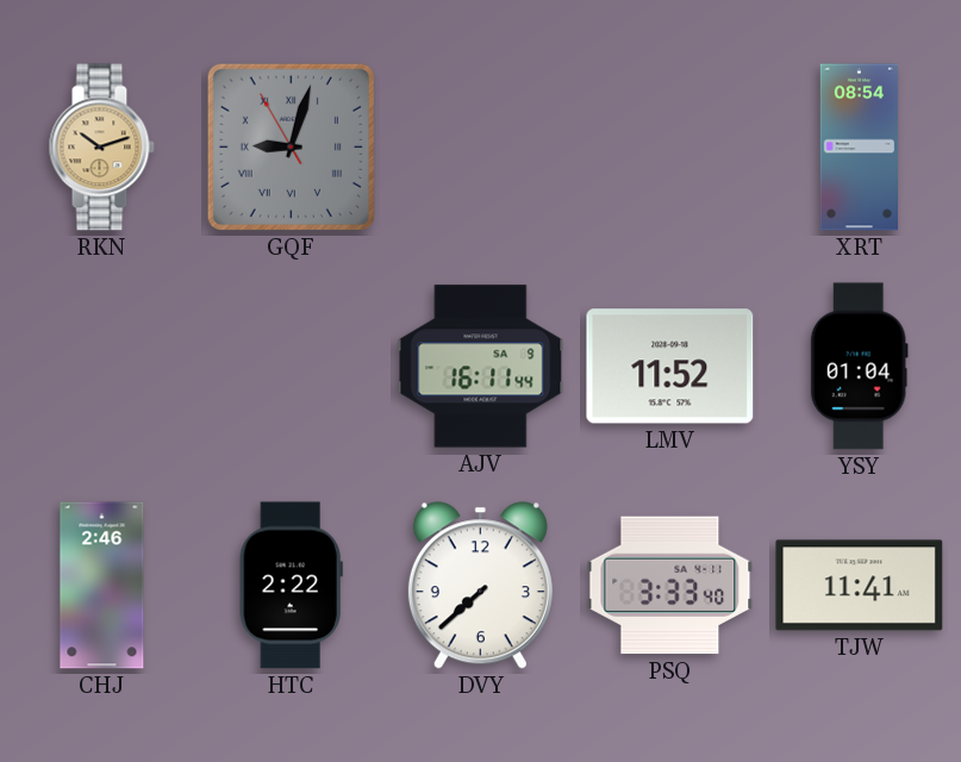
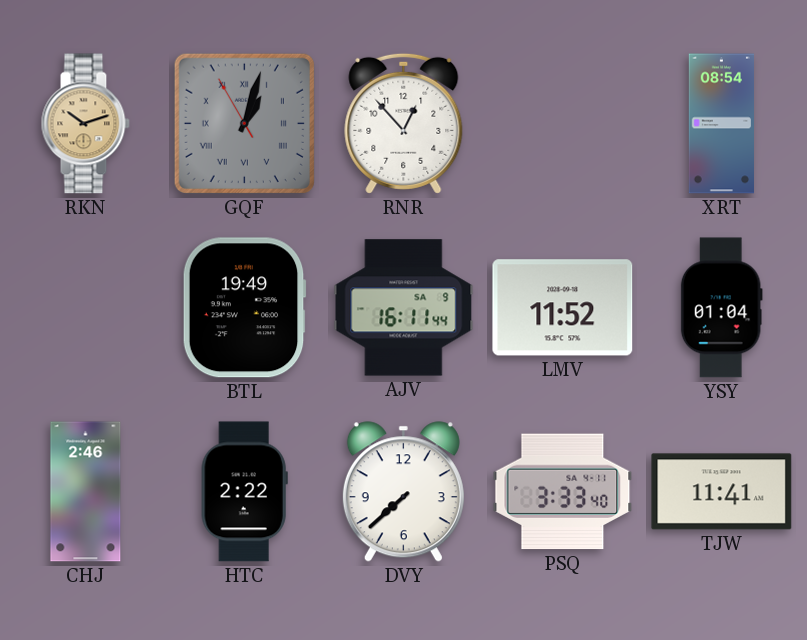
GQF: 9:02 -> 1:02
RNR: none -> 12:53
BTL: none -> 19:49
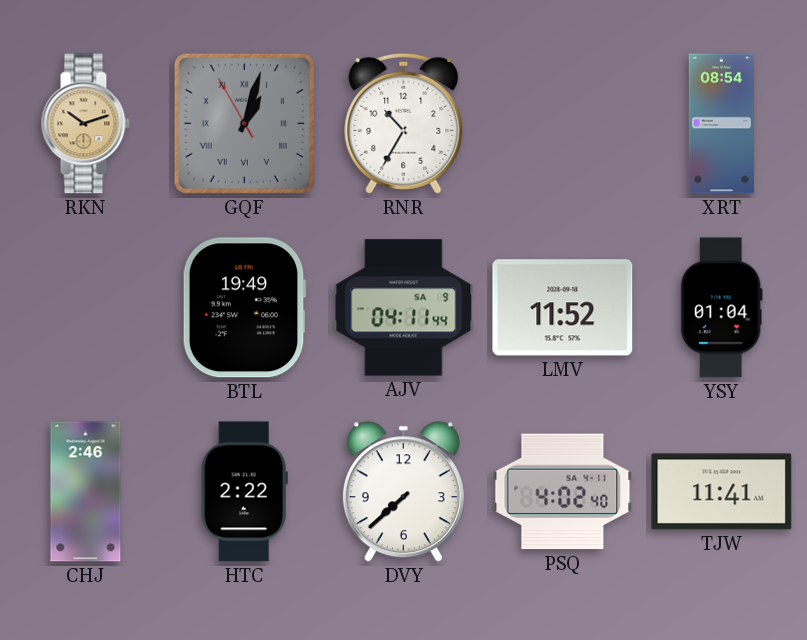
RNR: 12:53 -> 10:35
AJV: 16:11 -> 04:11
PSQ: 3:33 -> 4:02
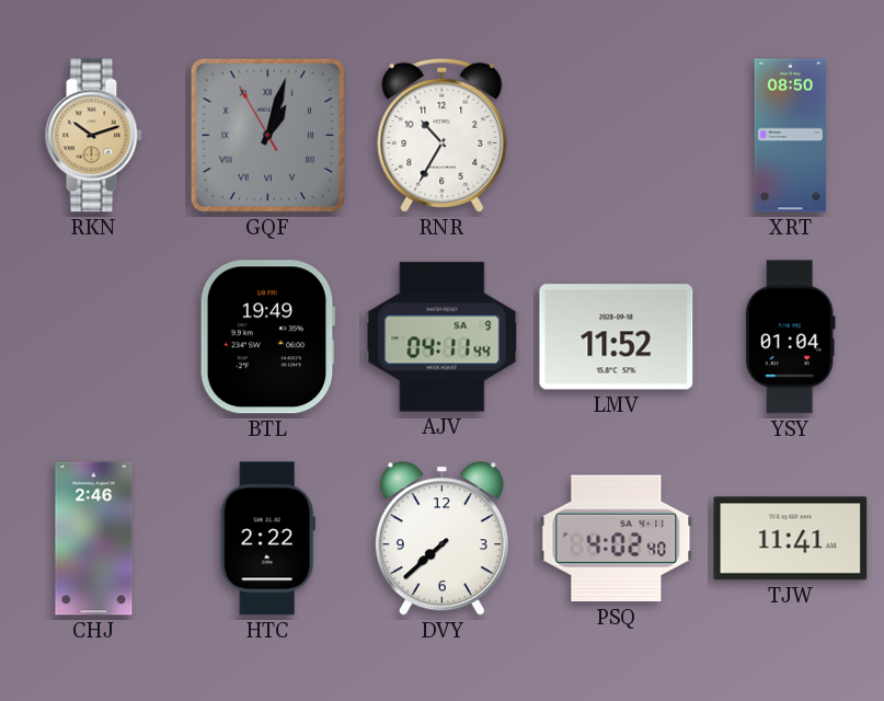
XRT: 08:54 -> 08:50
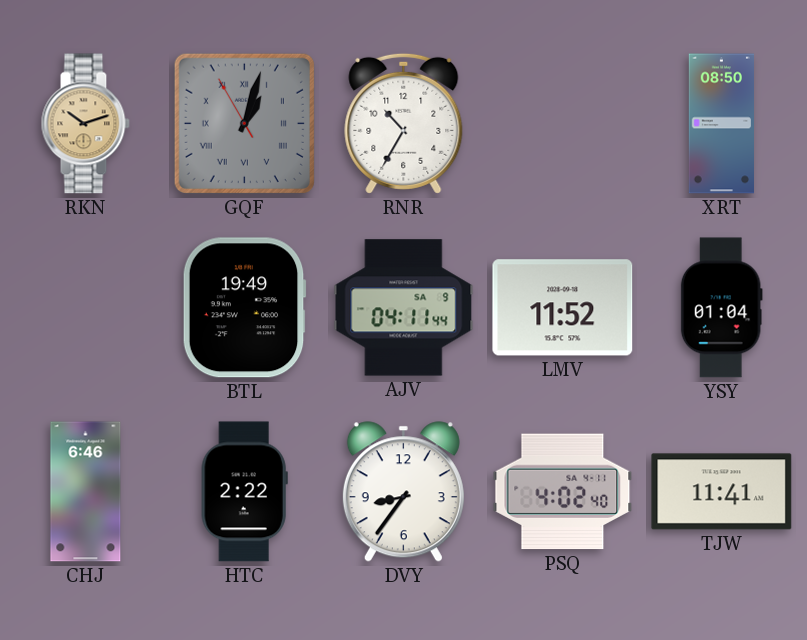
CHJ: 2:46 -> 6:46
DVY: 7:38 -> 8:36
